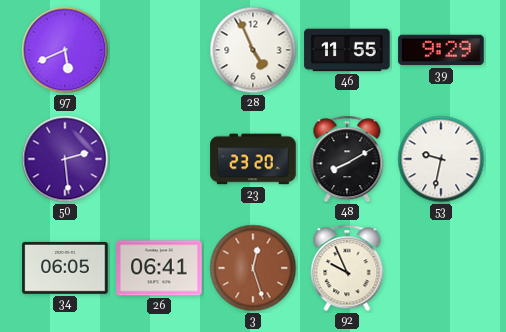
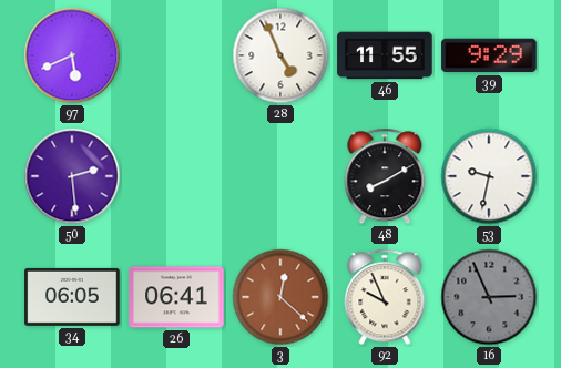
23: 23:20 -> none
3: 12:27 -> 12:22
16: none -> 2:56
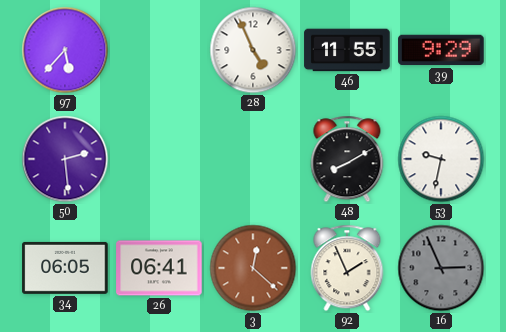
97: 5:41 -> 5:37
92: 9:56 -> 1:56
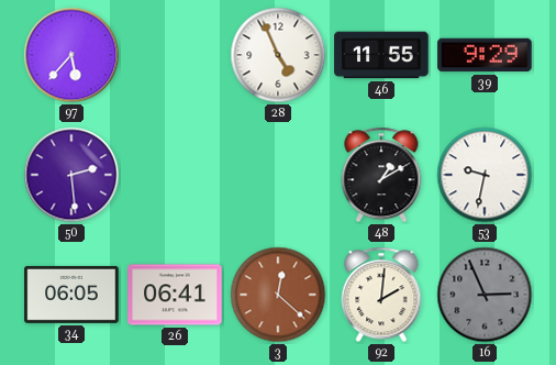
48: 8:10 -> 1:10
92: 1:56 -> 2:01
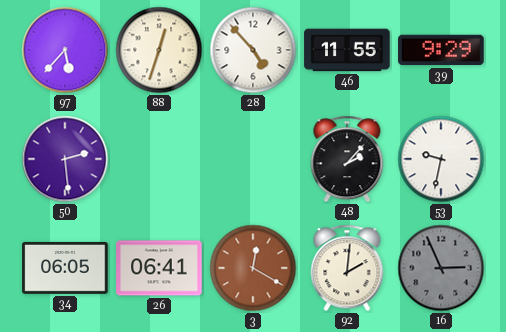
88: none -> 12:33
28: 4:56 -> 4:53
48: 1:10 -> 2:07
3: 12:22 -> 12:20
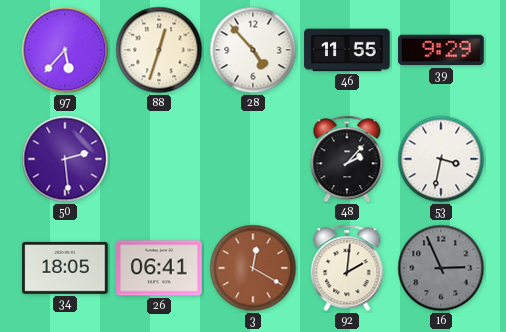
53: 9:32 -> 3:32
34: 06:05 -> 18:05
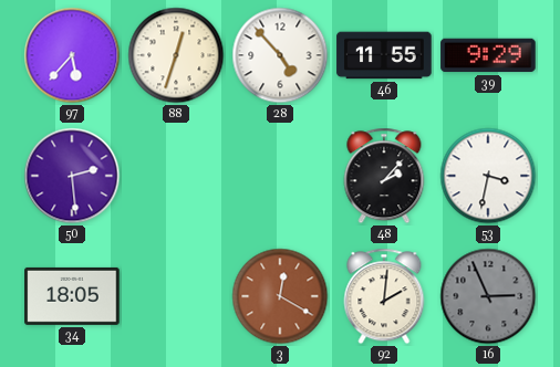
26: 06:41 -> none
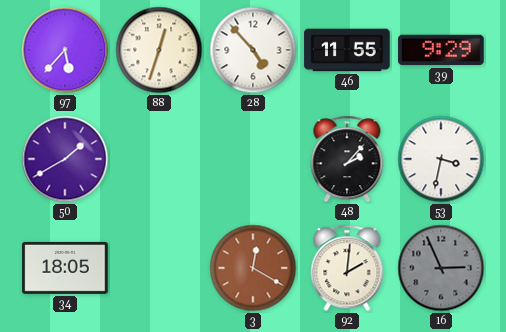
50: 2:29 -> 1:40
